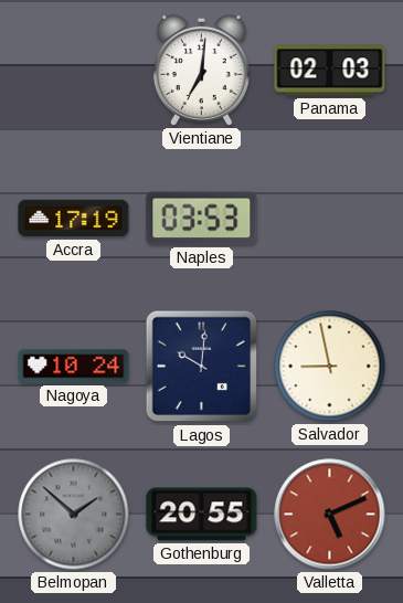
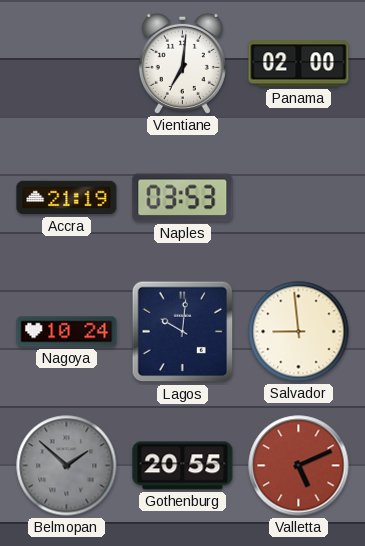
Panama: 02:03 -> 02:00
Accra: 17:19 -> 21:19
Salvador: 8:58 -> 8:59
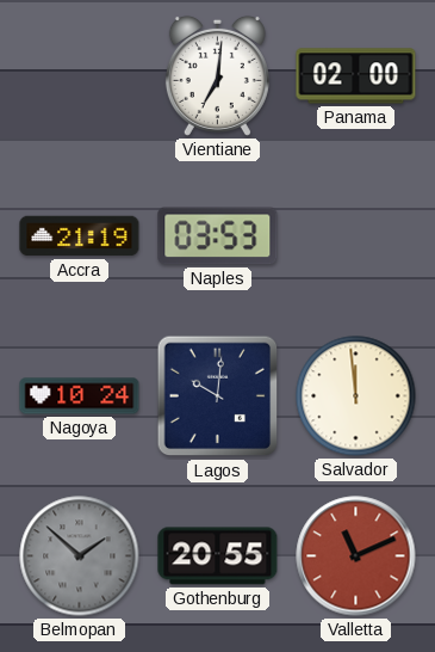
Salvador: 8:59 -> 11:59
Valletta: 5:11 -> 11:11
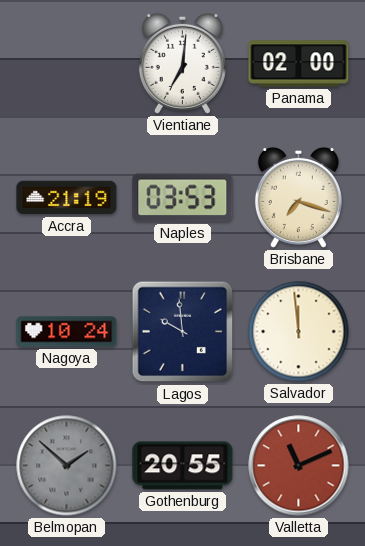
Brisbane: none -> 7:18
Lagos: 10:01 -> 9:59
